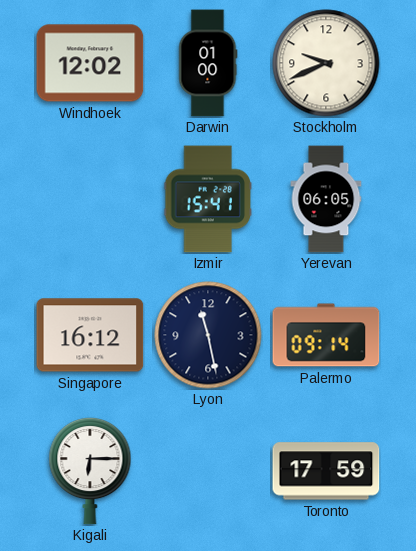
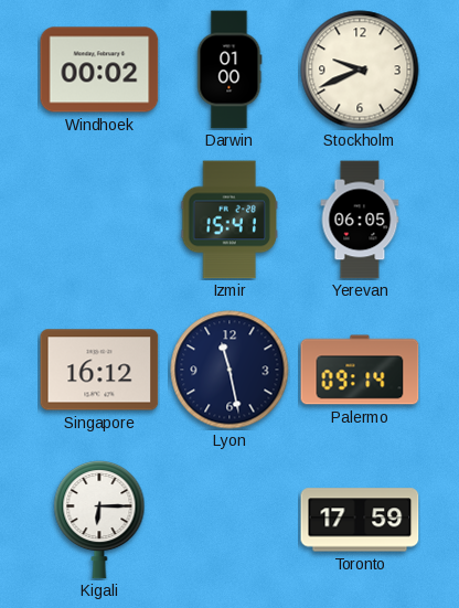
Windhoek: 12:02 -> 00:02
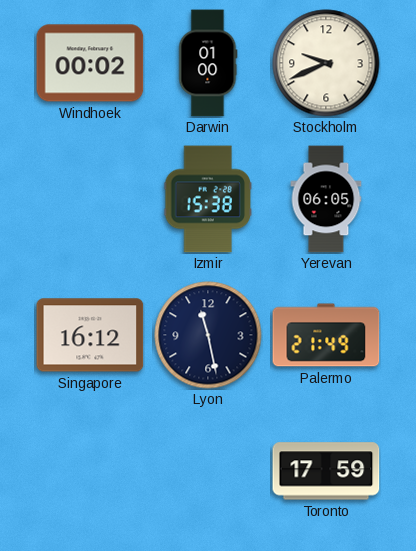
Izmir: 15:41 -> 15:38
Palermo: 09:14 -> 21:49
Kigali: 6:15 -> none
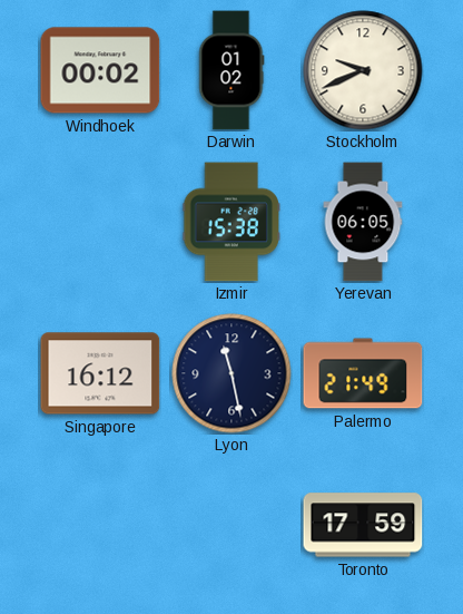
Darwin: 01:00 -> 01:02
